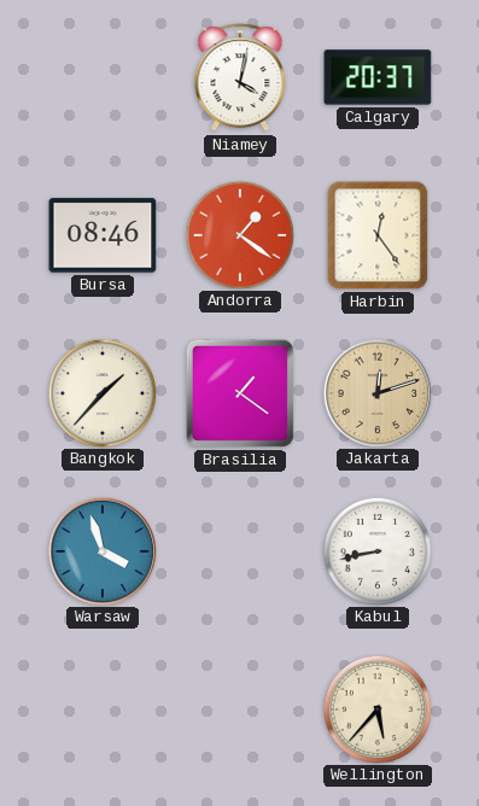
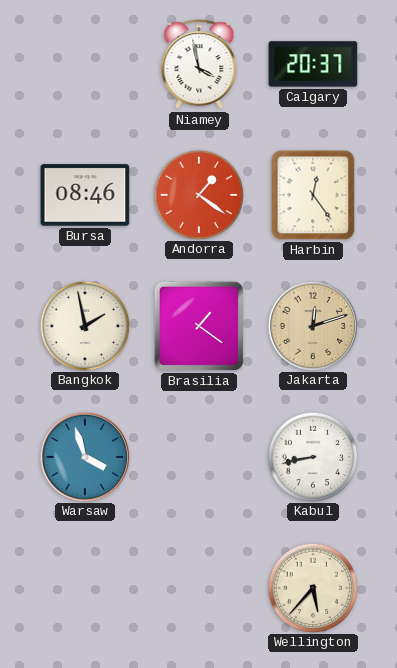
Niamey: 4:02 -> 3:58
Bangkok: 1:37 -> 1:58
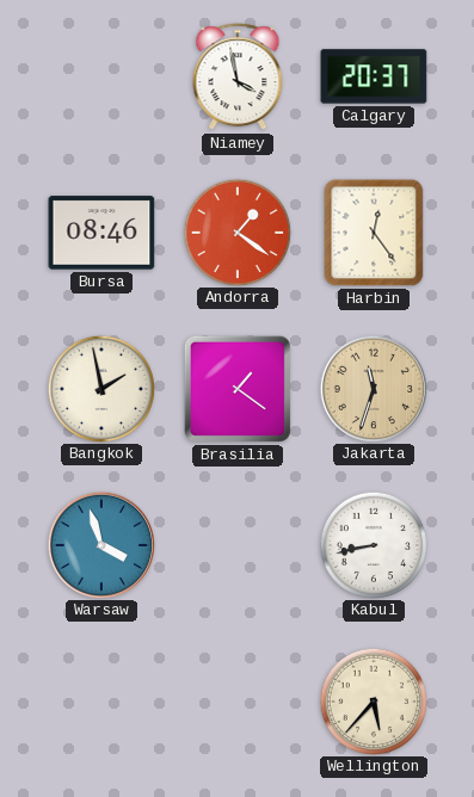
Jakarta: 12:12 -> 11:33
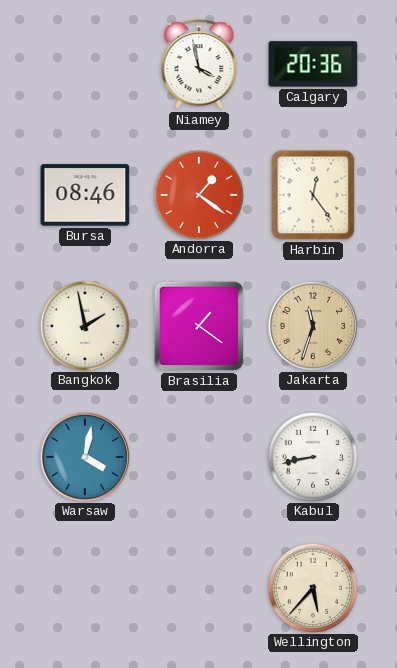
Calgary: 20:37 -> 20:36
Warsaw: 3:57 -> 4:02
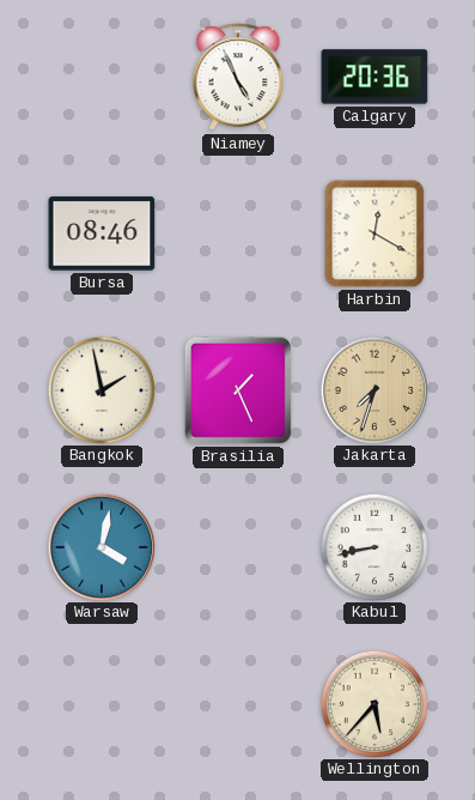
Niamey: 3:58 -> 4:56
Andorra: 1:21 -> none
Harbin: 12:24 -> 12:20
Brasilia: 1:21 -> 1:26
Jakarta: 11:33 -> 7:33
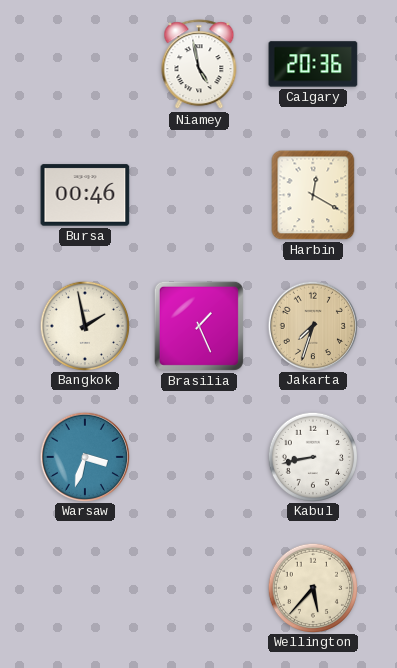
Niamey: 4:56 -> 4:58
Bursa: 08:46 -> 00:46
Warsaw: 4:02 -> 3:33
